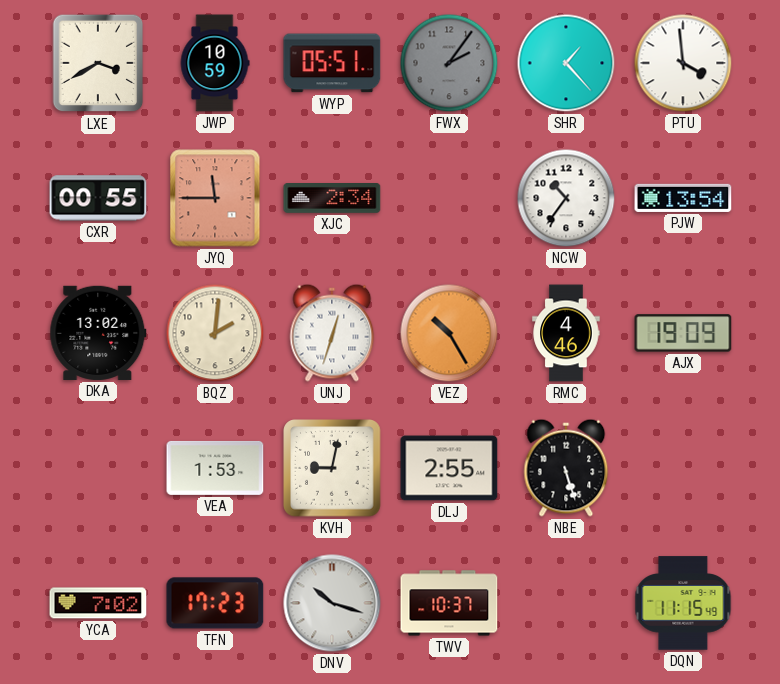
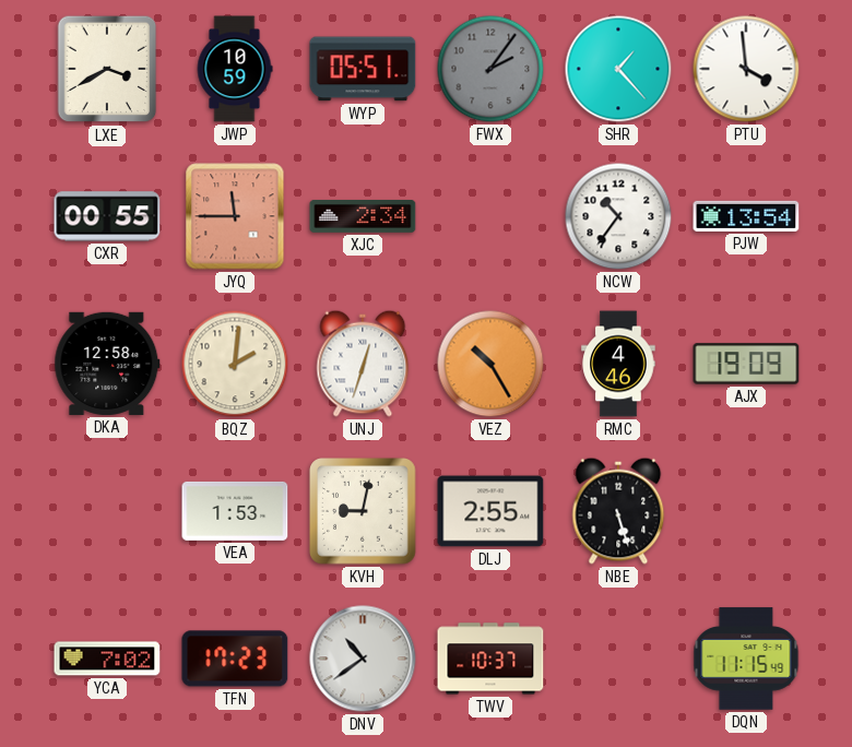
DKA: 13:02 -> 12:58
DNV: 10:18 -> 10:39
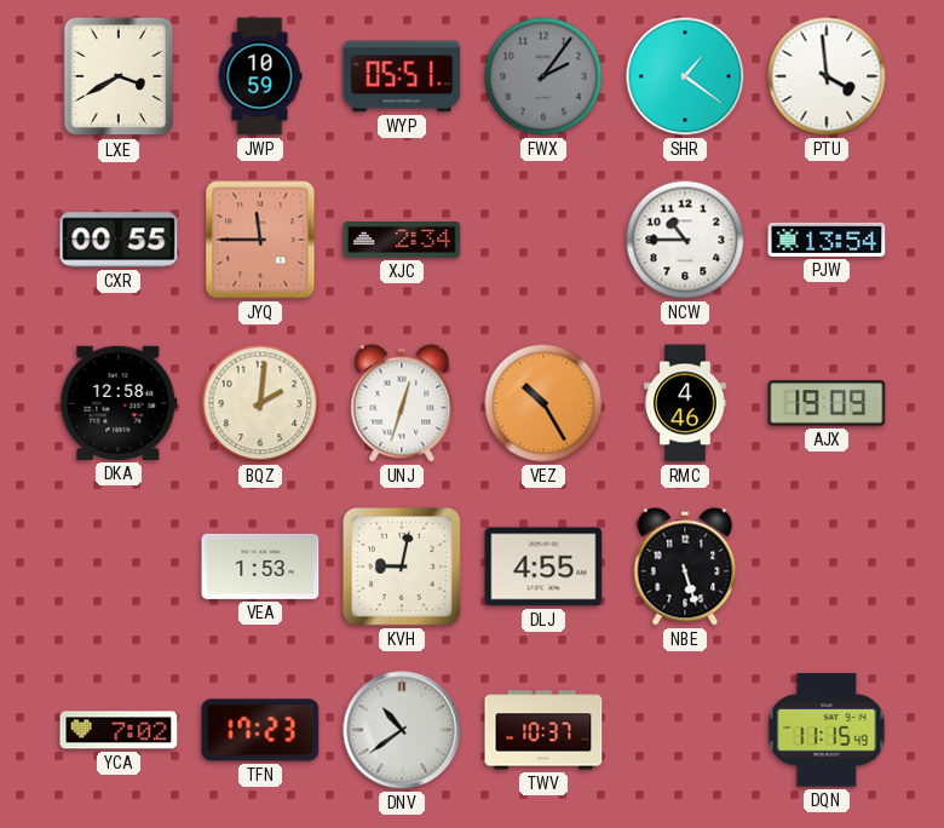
SHR: 1:23 -> 1:21
NCW: 10:36 -> 10:45
DLJ: 2:55 -> 4:55
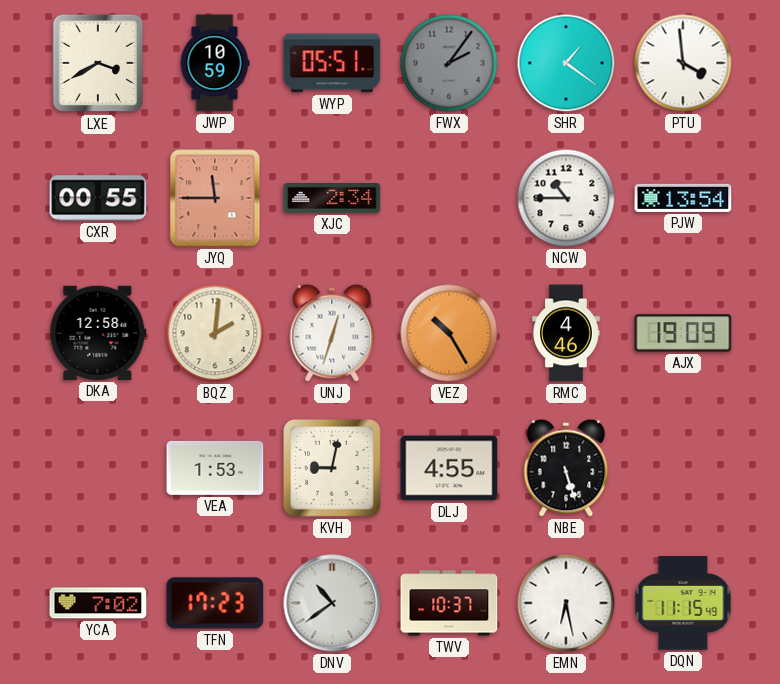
EMN: none -> 6:28
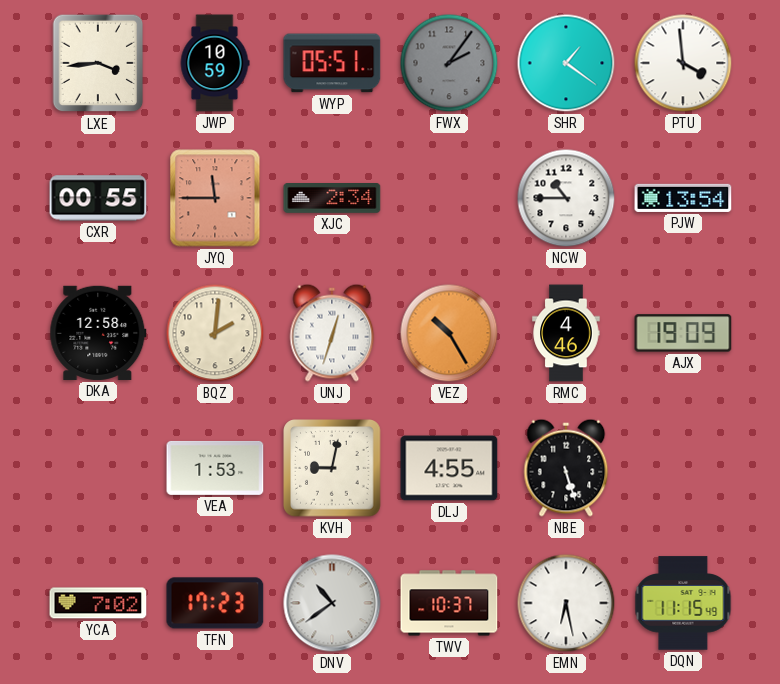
LXE: 3:40 -> 3:44
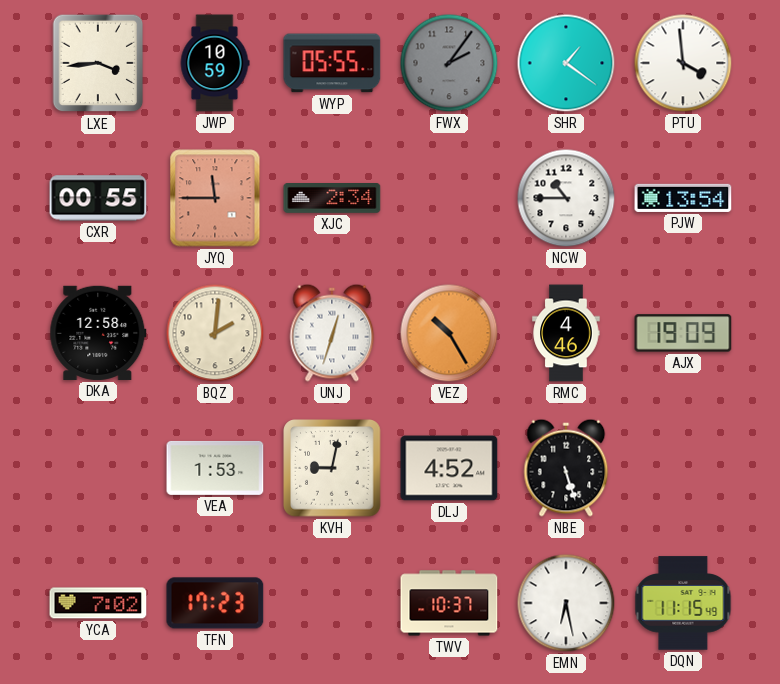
WYP: 05:51 -> 05:55
DLJ: 4:55 -> 4:52
DNV: 10:39 -> none
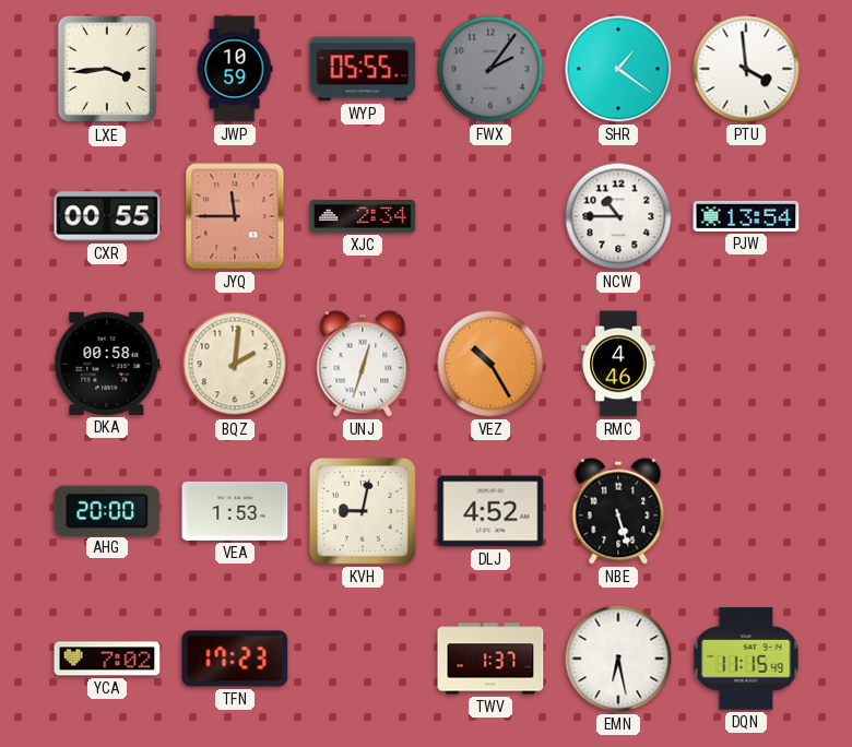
DKA: 12:58 -> 00:58
AJX: 19:09 -> none
AHG: none -> 20:00
TWV: 10:37 -> 1:37
